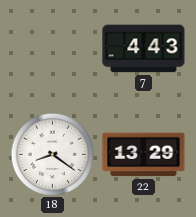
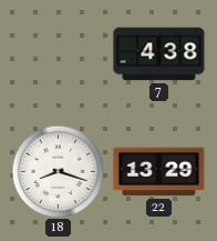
7: 4:43 -> 4:38
18: 8:21 -> 8:18
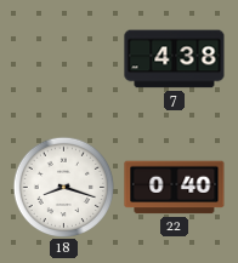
22: 13:29 -> 0:40
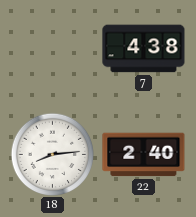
18: 8:18 -> 8:14
22: 0:40 -> 2:40
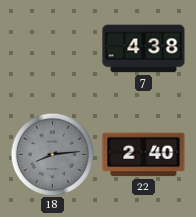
18 dial: white -> grey
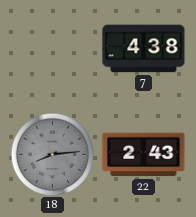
22: 2:40 -> 2:43
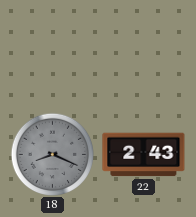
7: 4:38 -> none
18: 8:14 -> 8:19
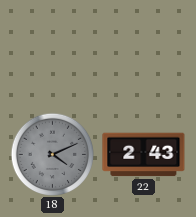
18: 8:19 -> 4:11
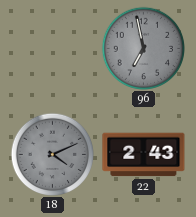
96: none -> 6:58
